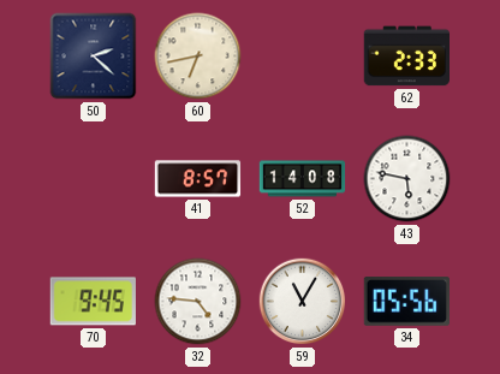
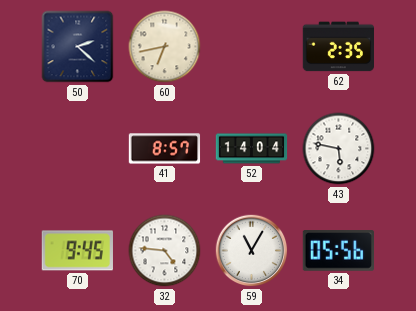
62: 2:33 -> 2:35
52: 14:08 -> 14:04
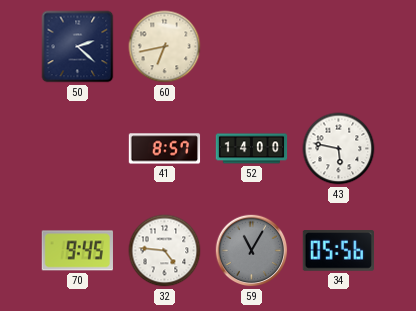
62: 2:35 -> none
52: 14:04 -> 14:00
59 dial: white -> grey
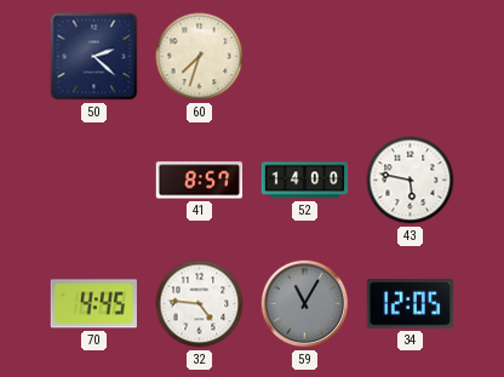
60: 6:43 -> 7:33
70: 9:45 -> 4:45
34: 05:56 -> 12:05
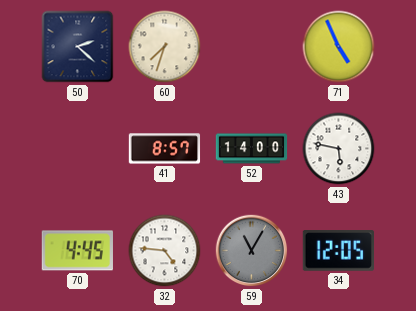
71: none -> 4:56
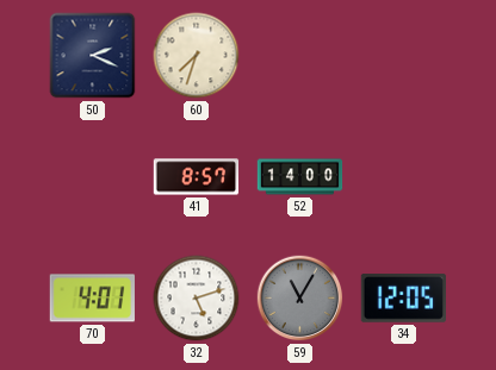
50: 2:22 -> 2:19
71: 4:56 -> none
43: 5:47 -> none
70: 4:45 -> 4:01
32: 4:46 -> 5:12
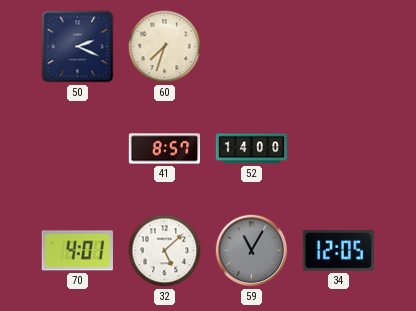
32: 5:12 -> 5:08
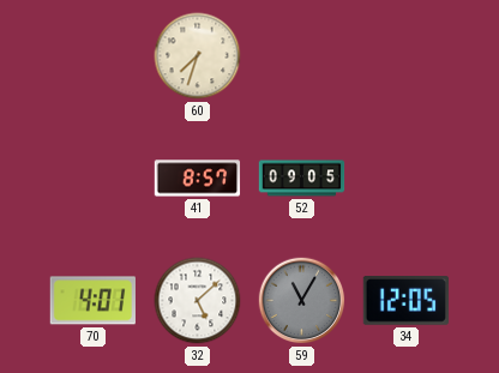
50: 2:19 -> none
52: 14:00 -> 09:05
